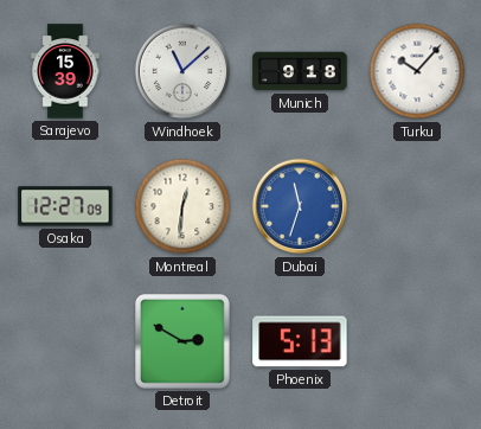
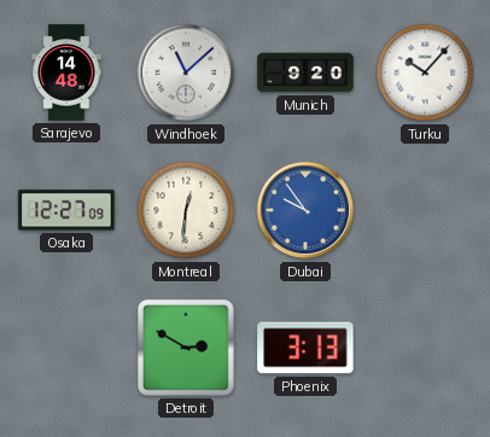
Sarajevo: 15:39 -> 14:48
Munich: 9:18 -> 9:20
Dubai: 11:33 -> 9:54
Phoenix: 5:13 -> 3:13
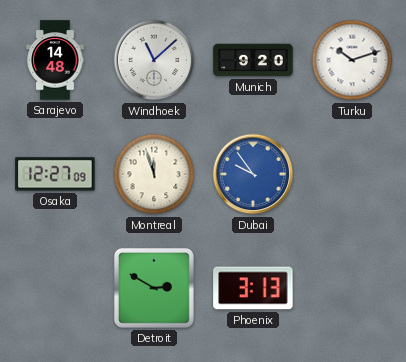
Turku: 10:07 -> 10:12
Montreal: 12:31 -> 11:57
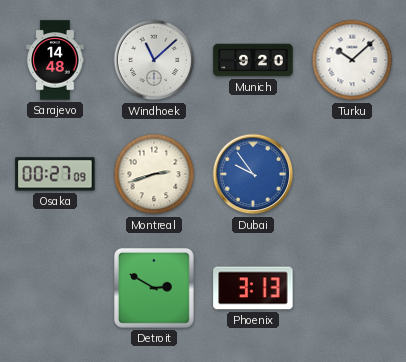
Turku: 10:12 -> 10:08
Osaka: 12:27 -> 00:27
Montreal: 11:57 -> 2:42
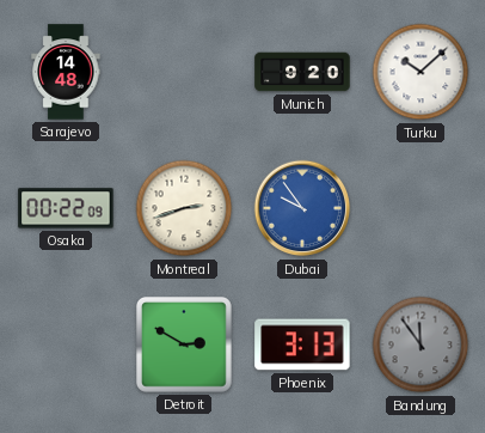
Windhoek: 11:08 -> none
Osaka: 00:27 -> 00:22
Bandung: none -> 11:54
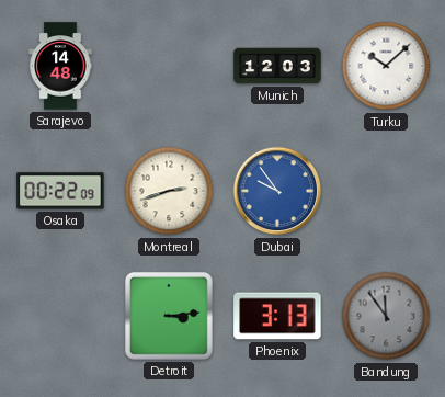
Munich: 9:20 -> 12:03
Detroit: 2:50 -> 3:14
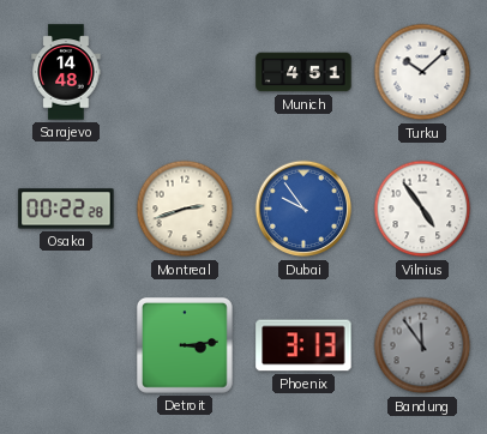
Munich: 12:03 -> 4:51
Osaka: 00:22:09 -> 00:22:28
Vilnius: none -> 4:54
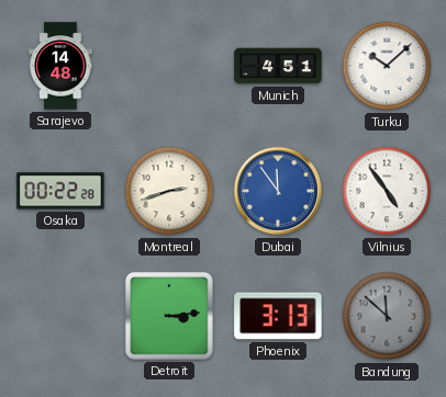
Dubai: 9:54 -> 11:54
Bandung: 11:54 -> 11:52
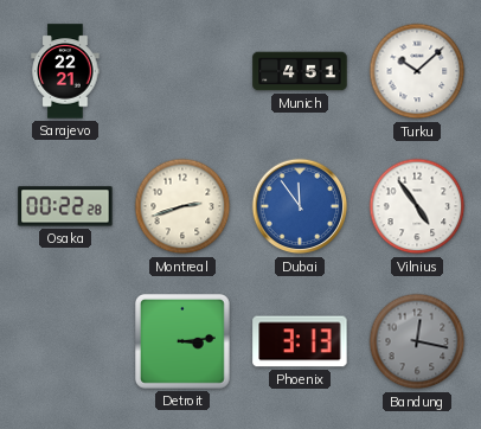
Sarajevo: 14:48 -> 22:21
Bandung: 11:52 -> 12:17
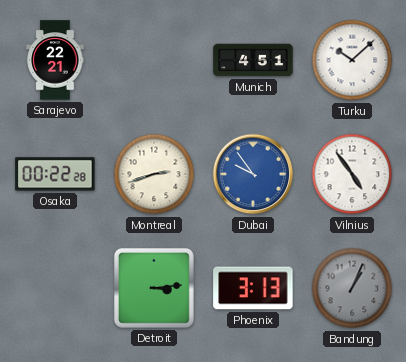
Dubai: 11:54 -> 9:54
Bandung: 12:17 -> 1:04
